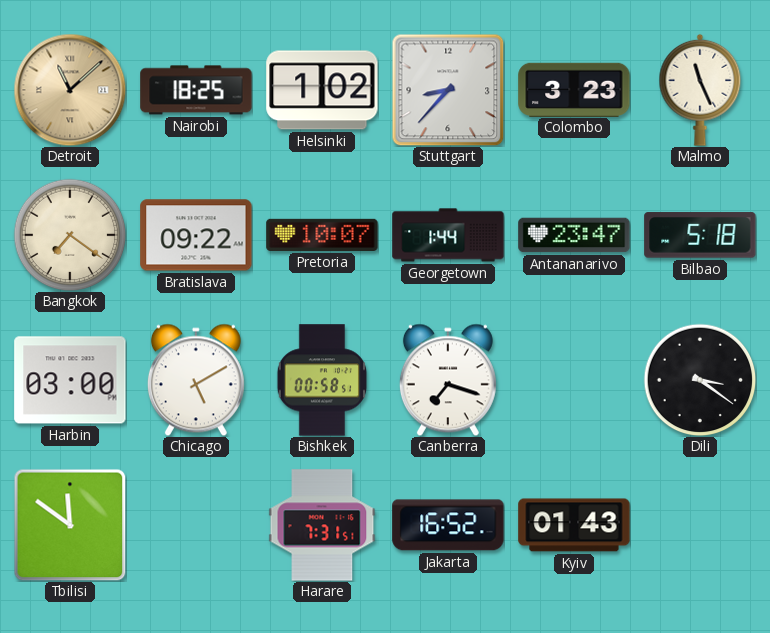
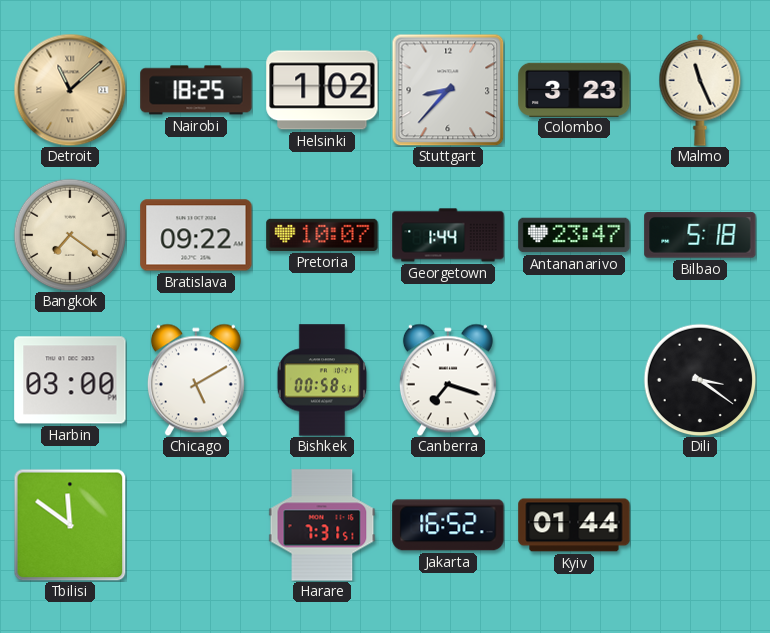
Kyiv: 01:43 -> 01:44
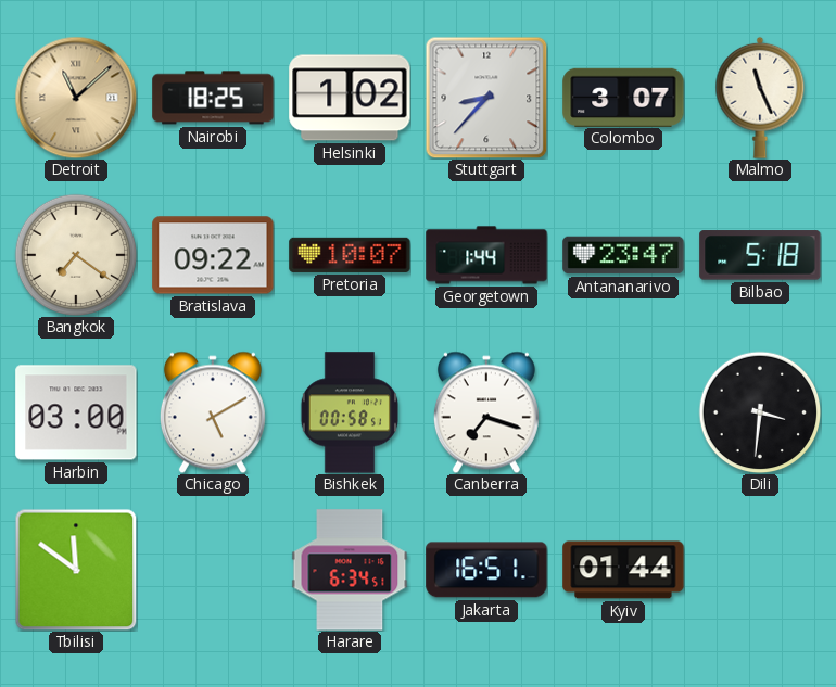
Colombo: 3:23 -> 3:07
Dili: 3:21 -> 3:31
Harare: 7:31 -> 6:34
Jakarta: 16:52 -> 16:51
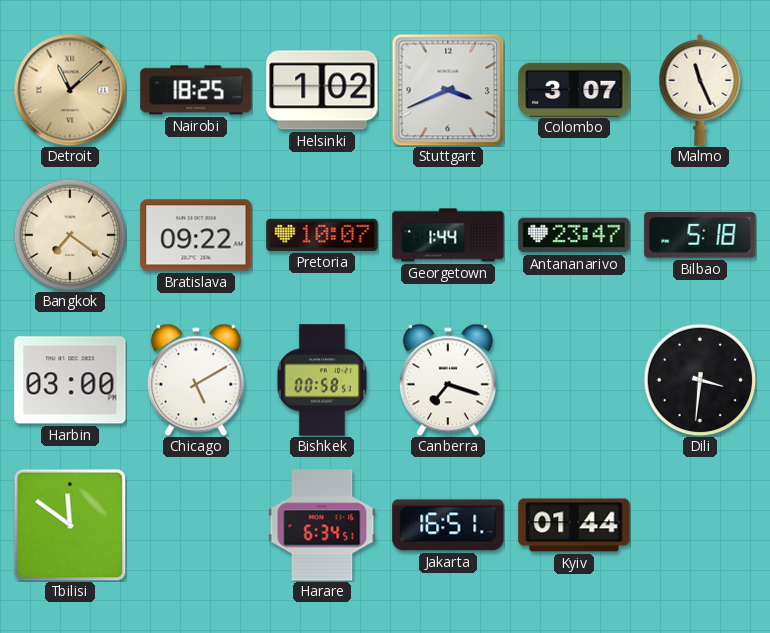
Stuttgart: 8:37 -> 3:41
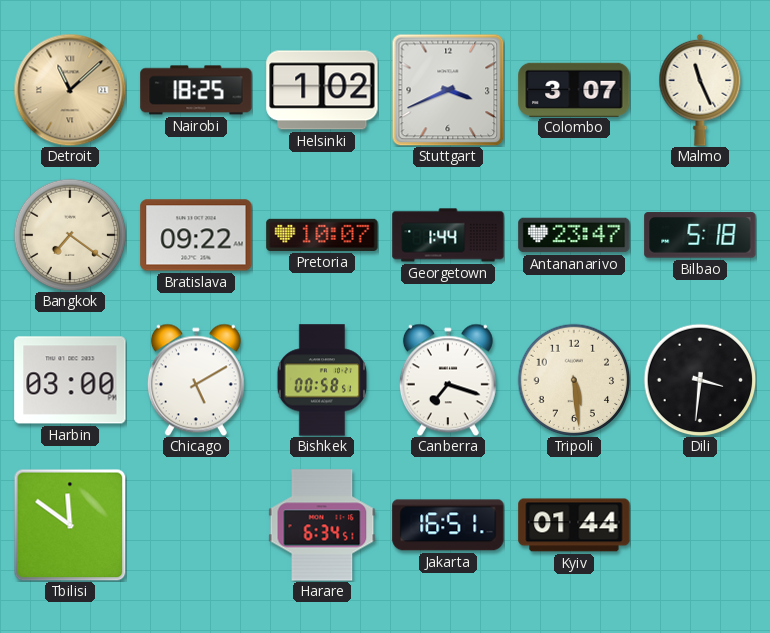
Tripoli: none -> 5:29
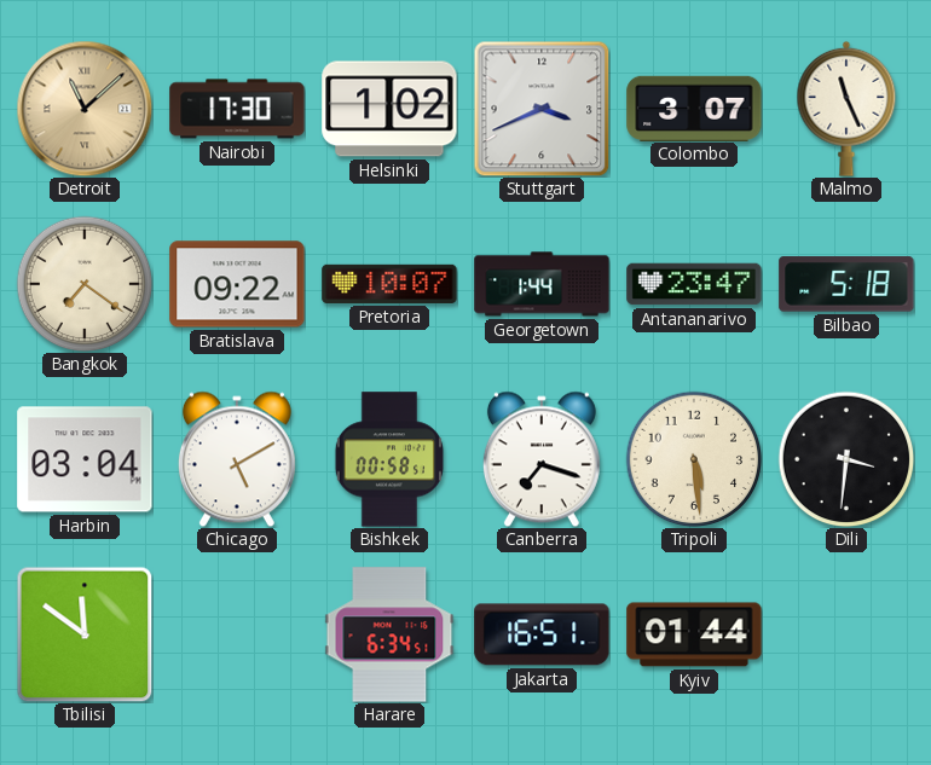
Nairobi: 18:25 -> 17:30
Harbin: 03:00 -> 03:04
